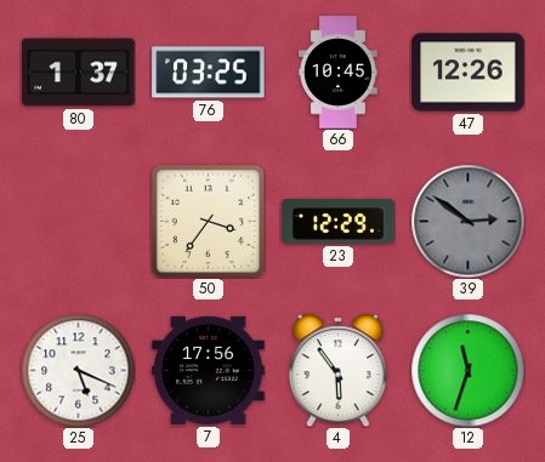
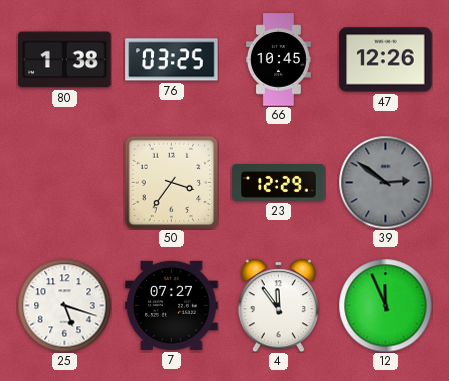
80: 1:37 -> 1:38
25: 5:19 -> 5:18
7: 17:56 -> 07:27
4: 5:54 -> 11:54
12: 11:33 -> 11:56
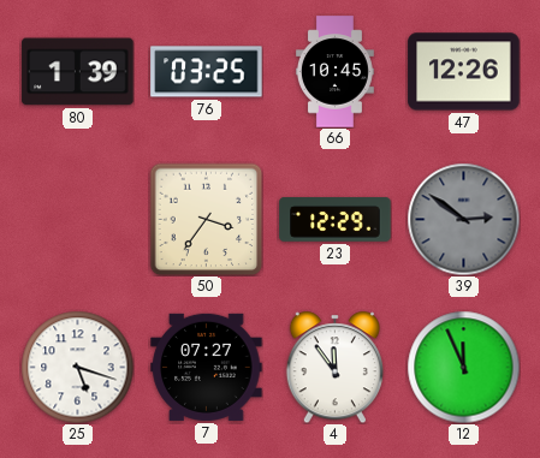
80: 1:38 -> 1:39
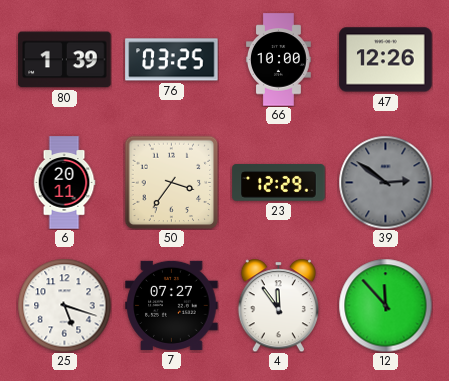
66: 10:45 -> 10:00
6: none -> 20:11
12: 11:56 -> 11:53
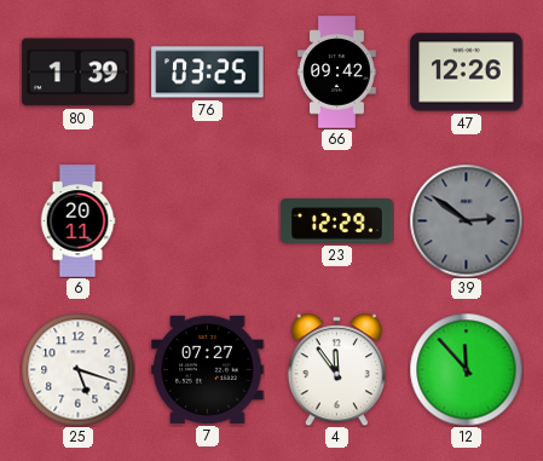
66: 10:00 -> 09:42
50: 3:36 -> none
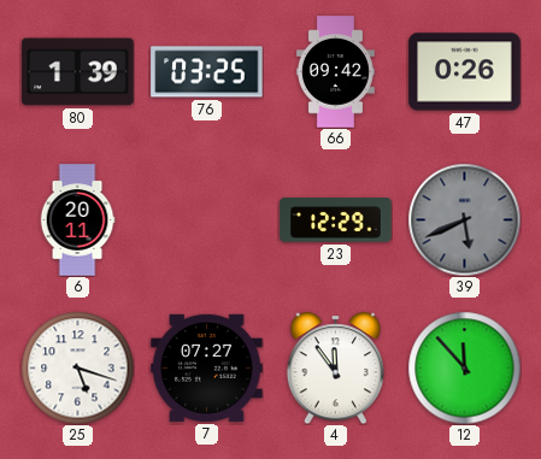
47: 12:26 -> 0:26
39: 2:51 -> 5:41
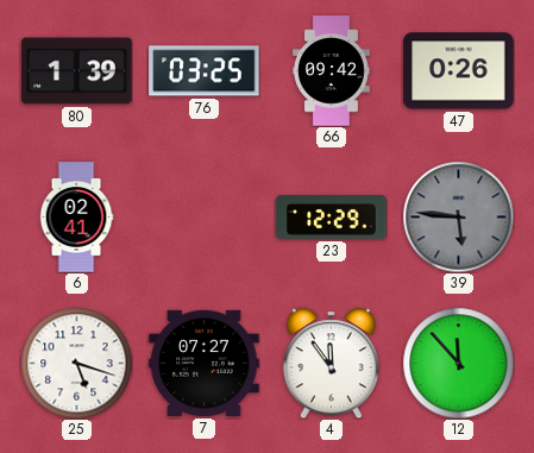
6: 20:11 -> 02:41
39: 5:41 -> 5:46
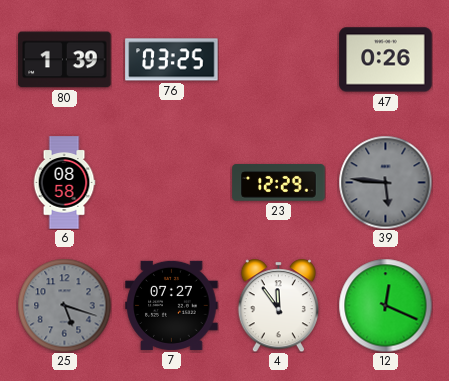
66: 09:42 -> none
6: 02:41 -> 08:58
25 dial: white -> grey
12: 11:53 -> 12:19
